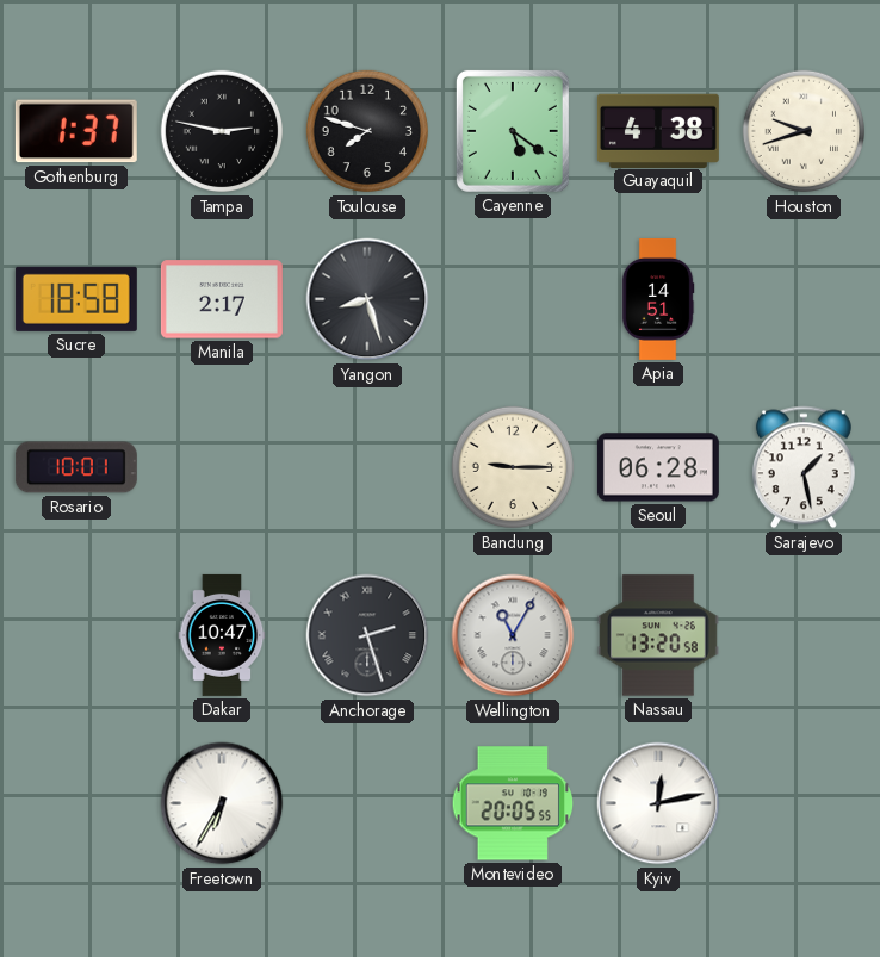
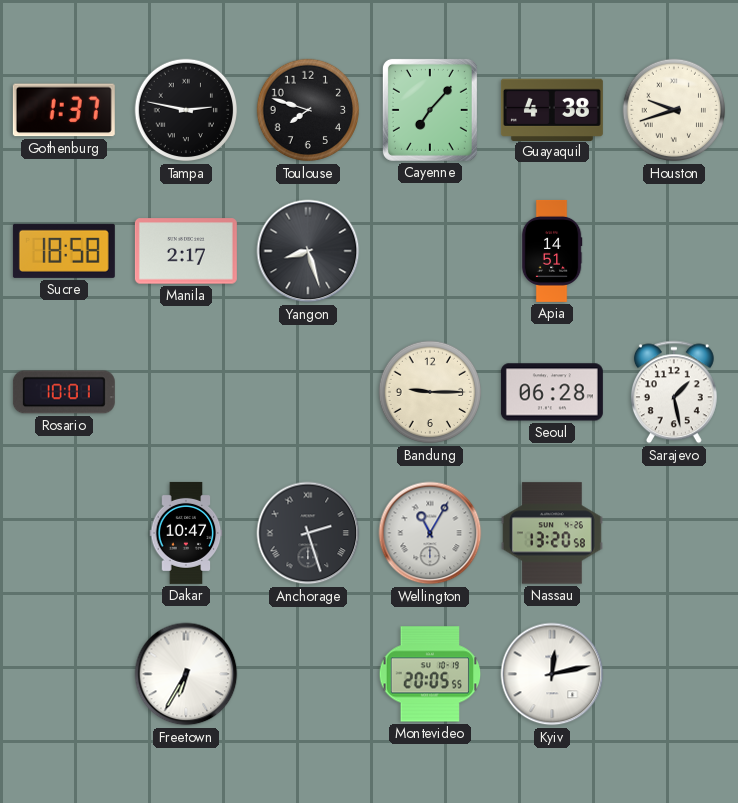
Cayenne: 5:21 -> 7:07
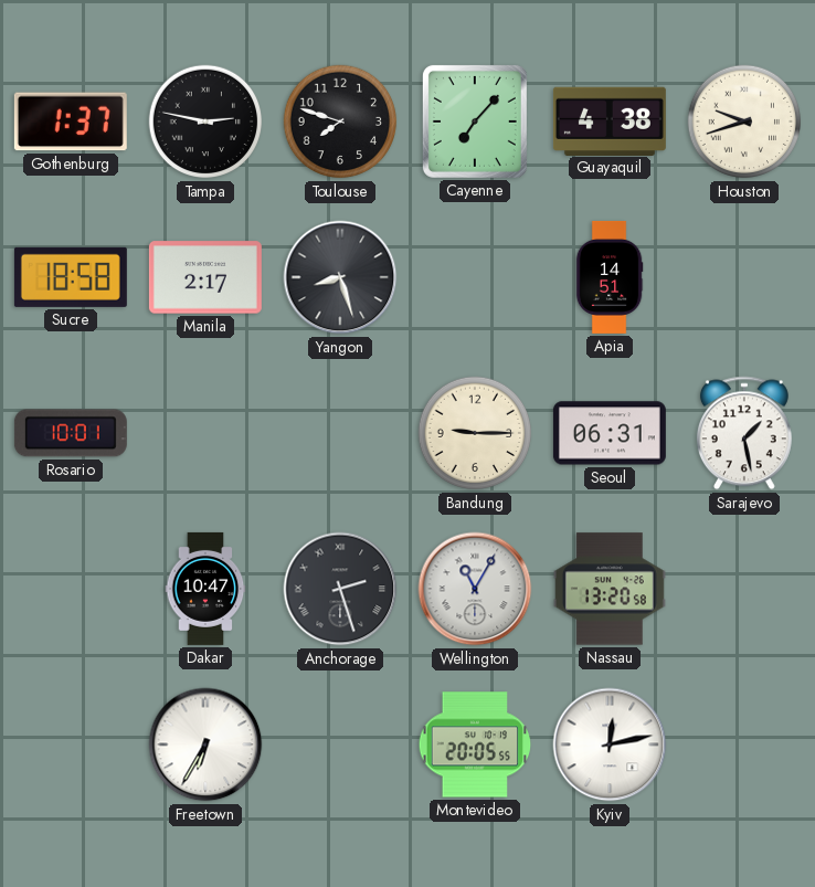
Seoul: 06:28 -> 06:31
